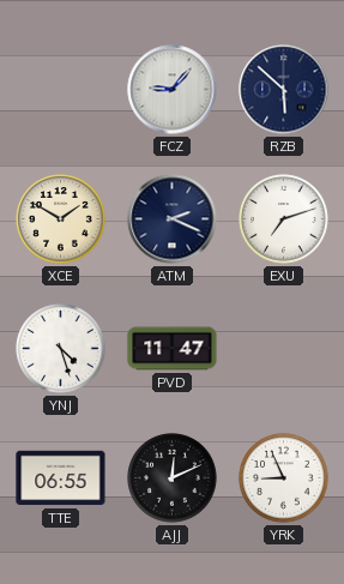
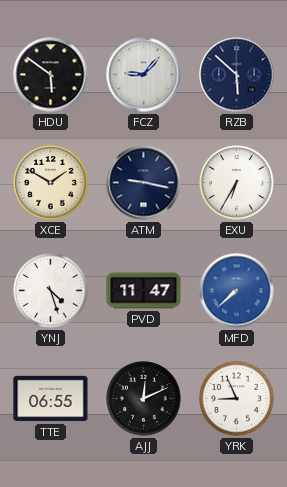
HDU: none -> 5:51
ATM: 2:19 -> 9:17
EXU: 7:12 -> 6:35
MFD: none -> 7:38
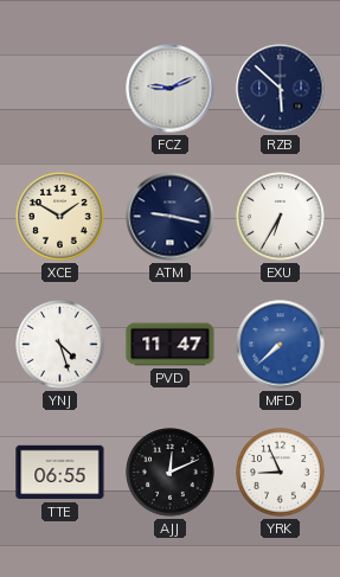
HDU: 5:51 -> none
FCZ: 9:07 -> 9:11
